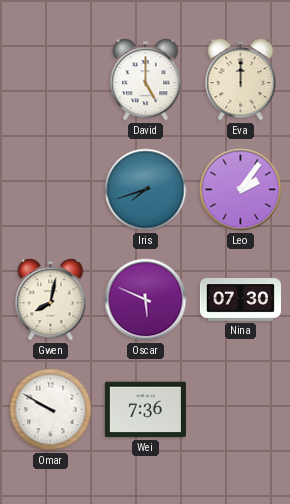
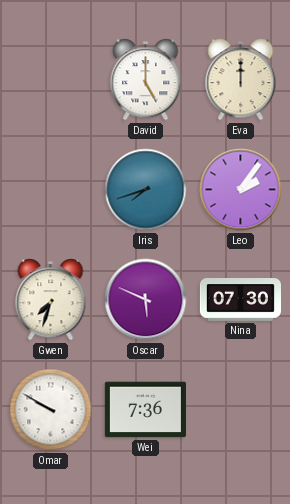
Gwen: 8:02 -> 7:33
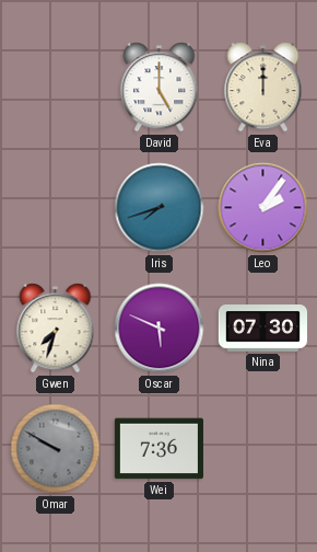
Omar dial: white -> grey
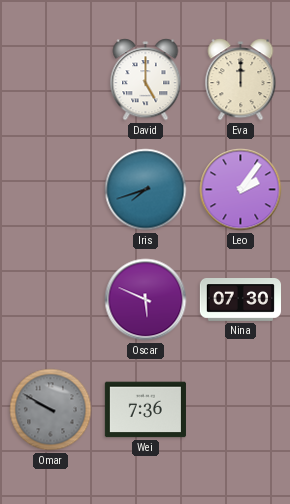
Gwen: 7:33 -> none
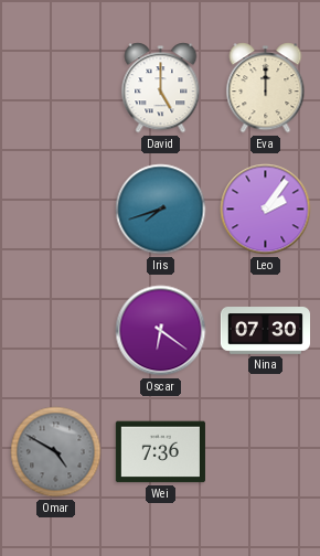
Oscar: 5:49 -> 6:21
Omar: 9:50 -> 4:50
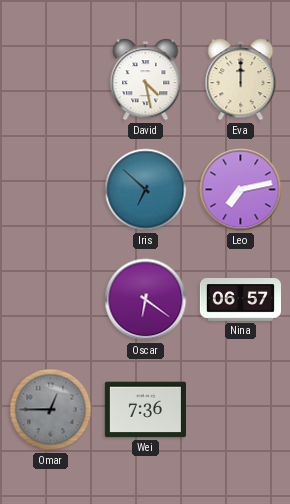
David: 5:00 -> 4:28
Iris: 7:42 -> 6:52
Leo: 2:06 -> 7:13
Nina: 07:30 -> 06:57
Omar: 4:50 -> 12:45
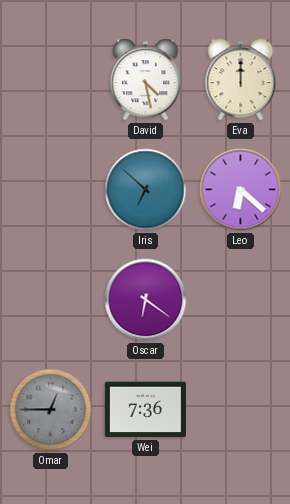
Leo: 7:13 -> 6:22
Nina: 06:57 -> none
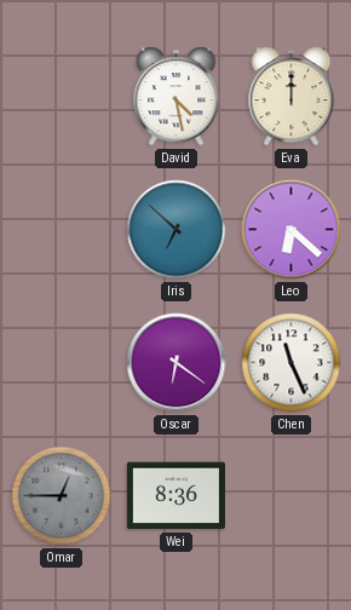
Chen: none -> 11:26
Wei: 7:36 -> 8:36
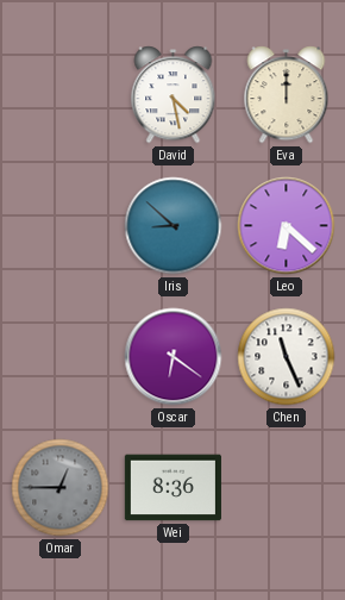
Iris: 6:52 -> 8:52
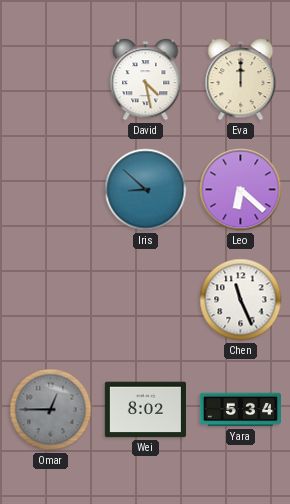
Oscar: 6:21 -> none
Wei: 8:36 -> 8:02
Yara: none -> 5:34
